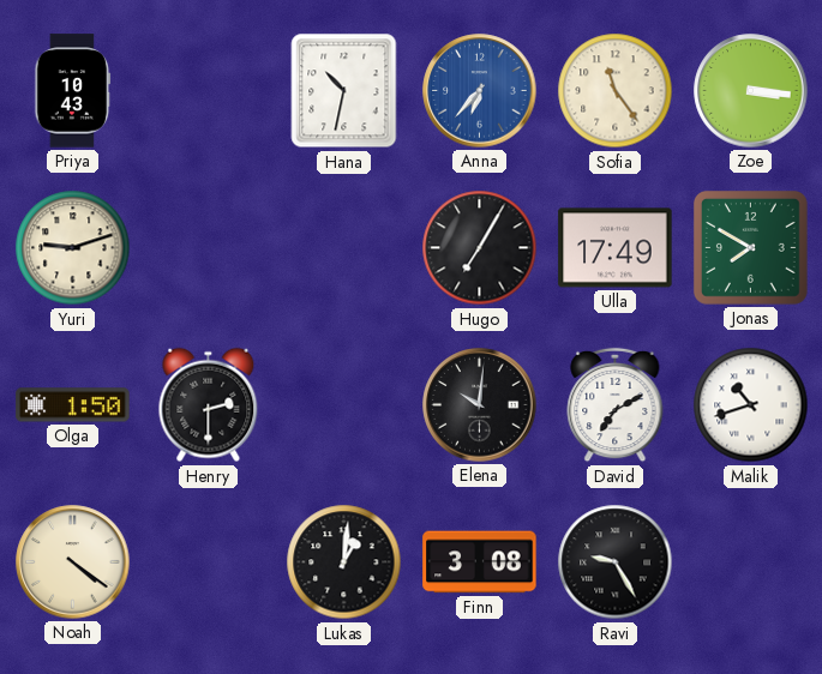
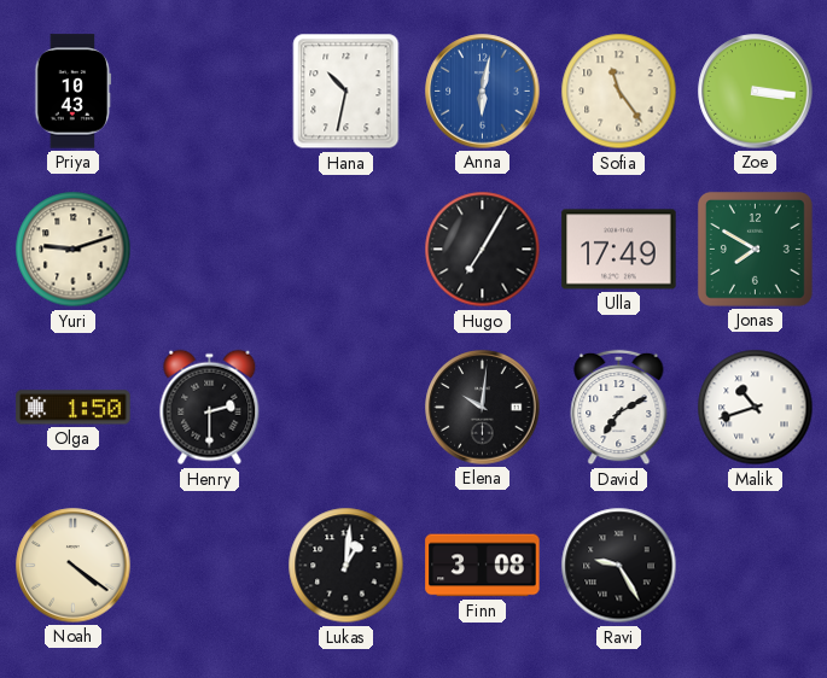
Anna: 6:37 -> 6:02
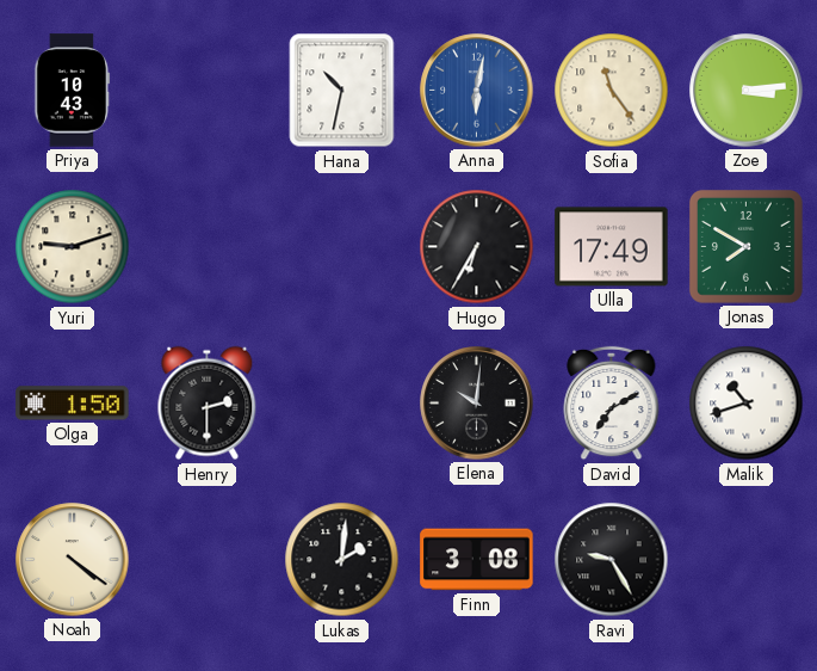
Zoe: 3:16 -> 3:14
Hugo: 7:05 -> 6:35
Lukas: 1:01 -> 2:01
